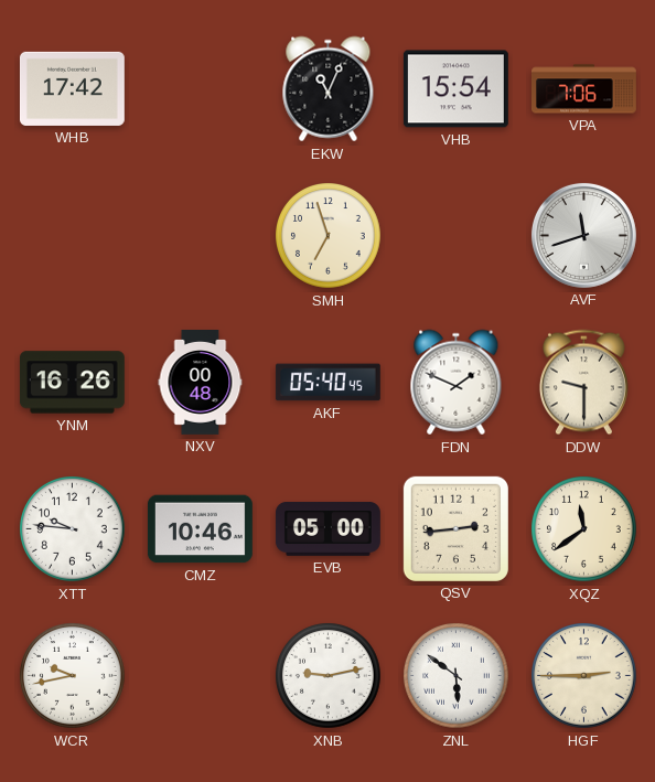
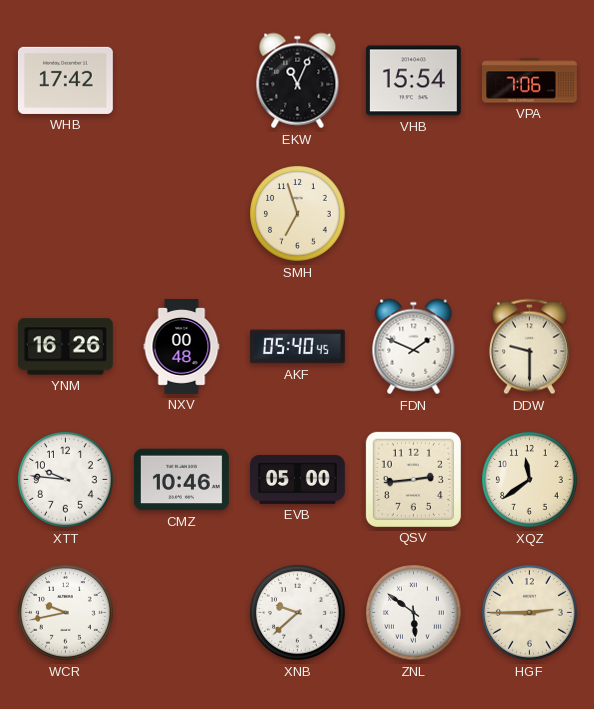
AVF: 11:42 -> none
XNB: 9:13 -> 9:38
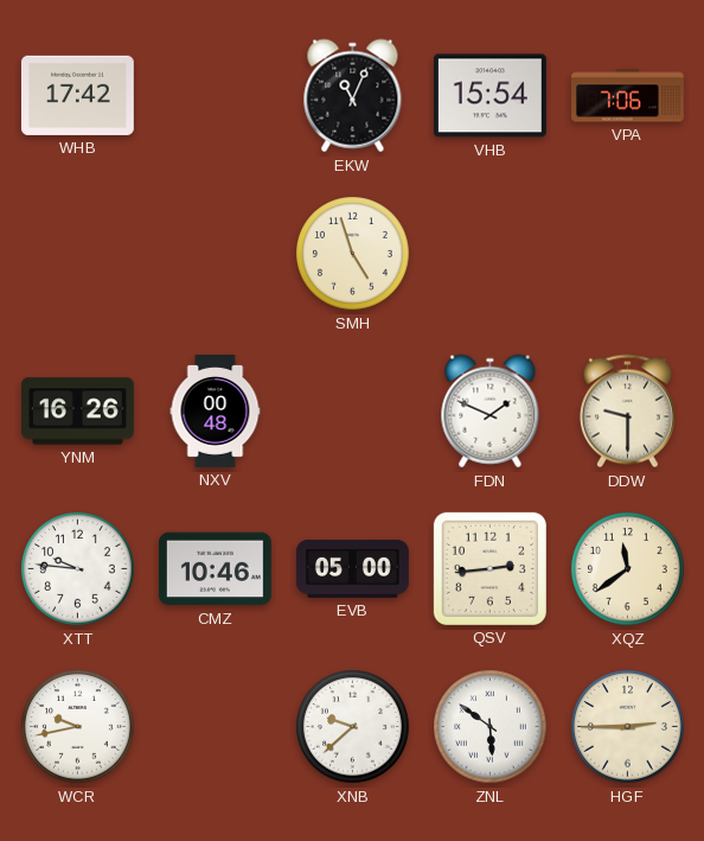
SMH: 6:57 -> 4:57
AKF: 05:40 -> none
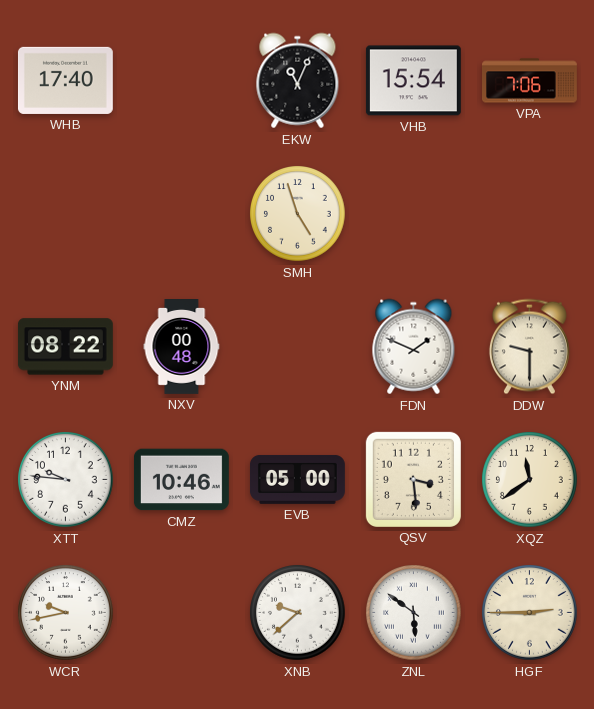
WHB: 17:42 -> 17:40
YNM: 16:26 -> 08:22
QSV: 2:44 -> 3:29
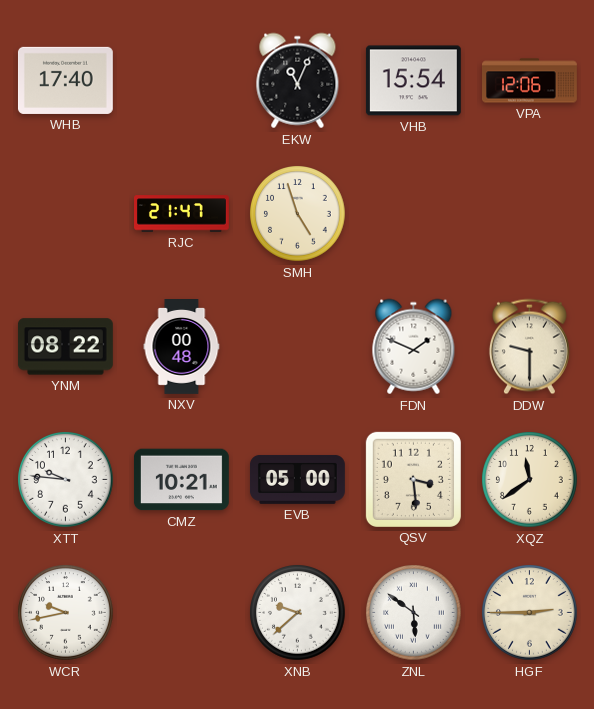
VPA: 7:06 -> 12:06
RJC: none -> 21:47
CMZ: 10:46 -> 10:21
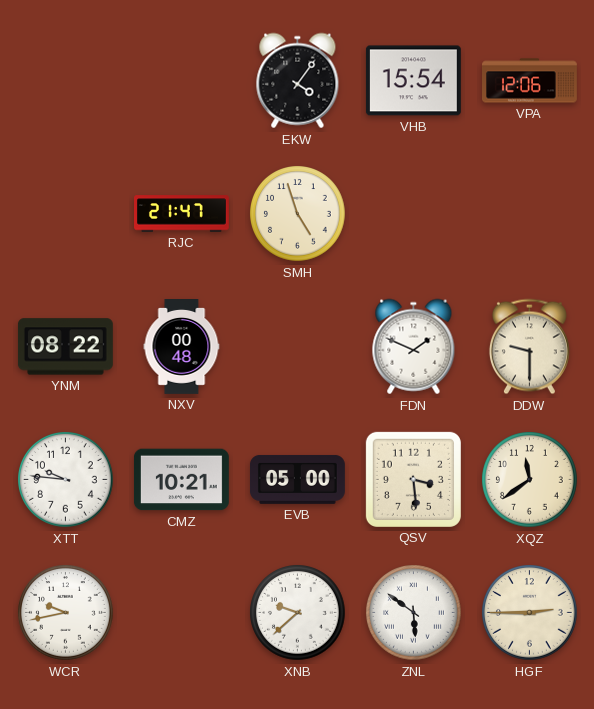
WHB: 17:40 -> none
EKW: 11:04 -> 4:06
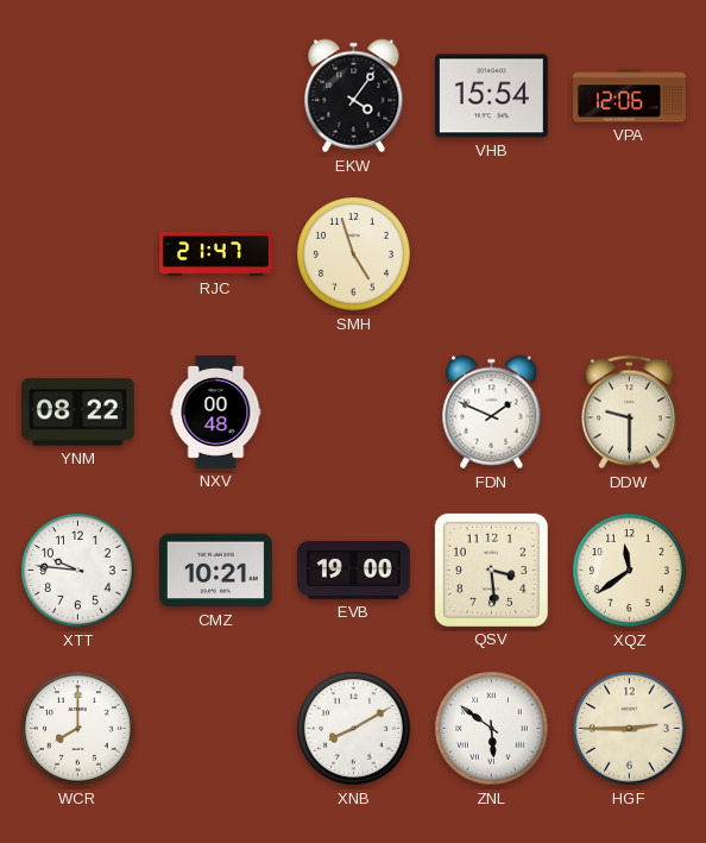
EVB: 05:00 -> 19:00
WCR: 9:43 -> 8:00
XNB: 9:38 -> 8:10
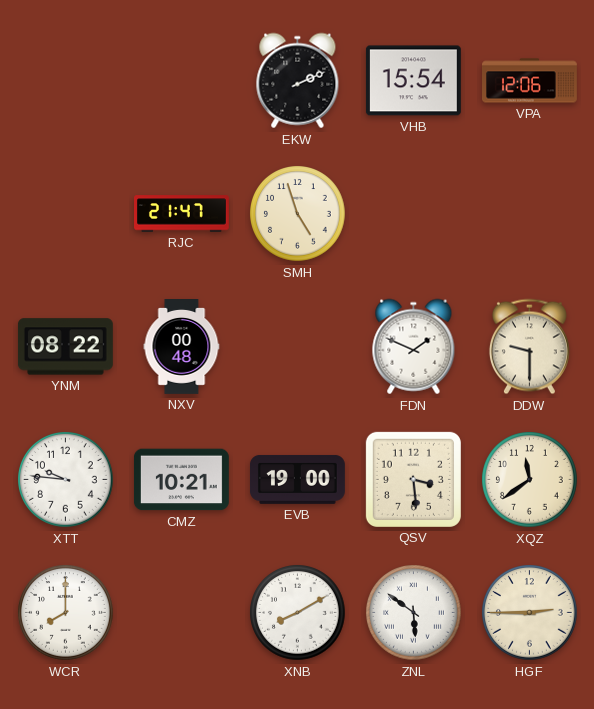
EKW: 4:06 -> 2:11
